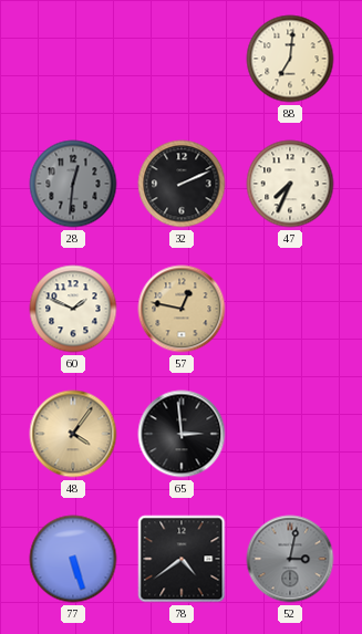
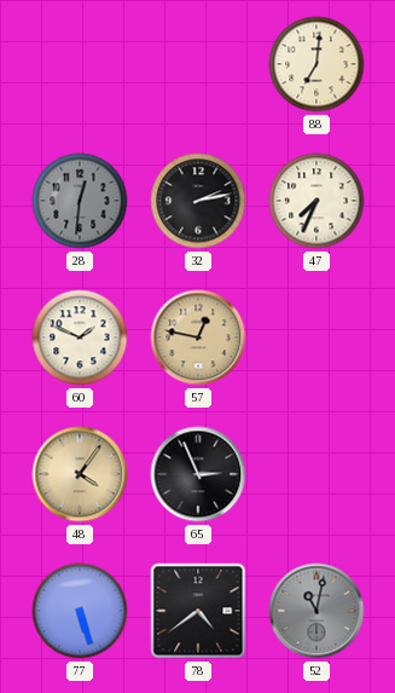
32: 2:11 -> 2:13
65: 2:59 -> 2:56
52: 3:02 -> 11:02
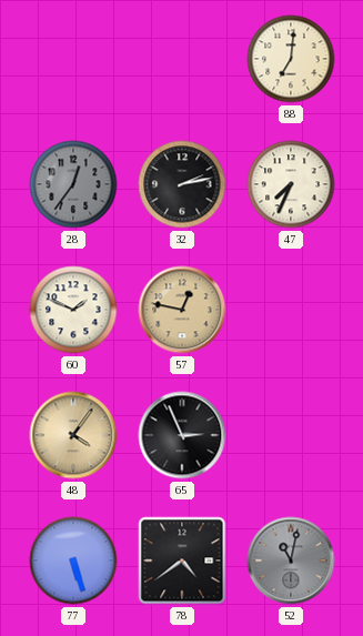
28: 12:31 -> 12:36
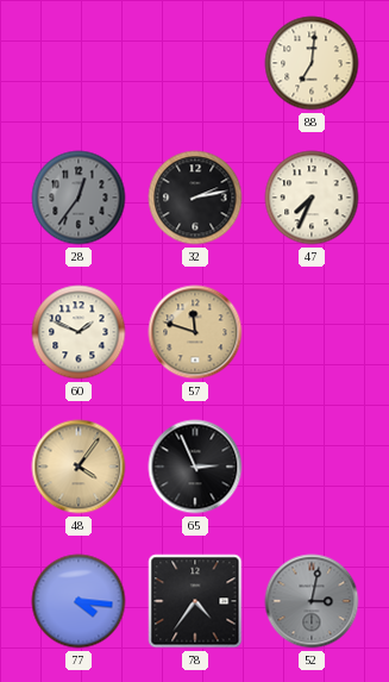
57: 12:47 -> 11:48
77: 5:27 -> 4:16
78: 4:39 -> 4:36
52: 11:02 -> 3:02
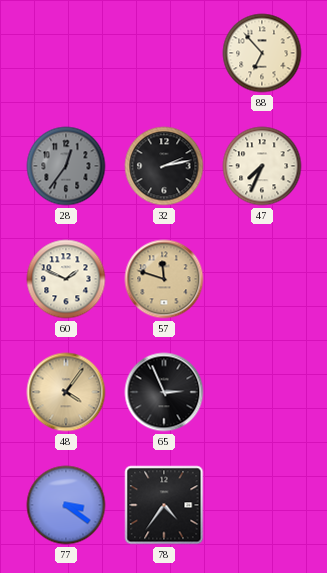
88: 7:01 -> 6:53
77: 4:16 -> 3:21
52: 3:02 -> none
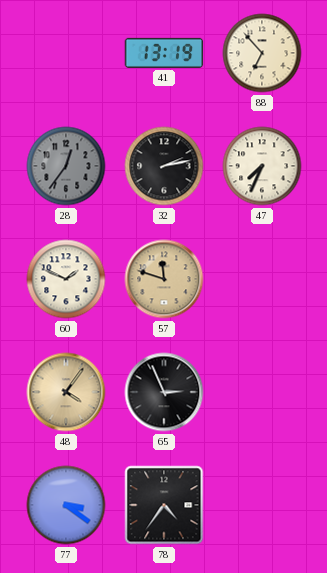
41: none -> 13:19
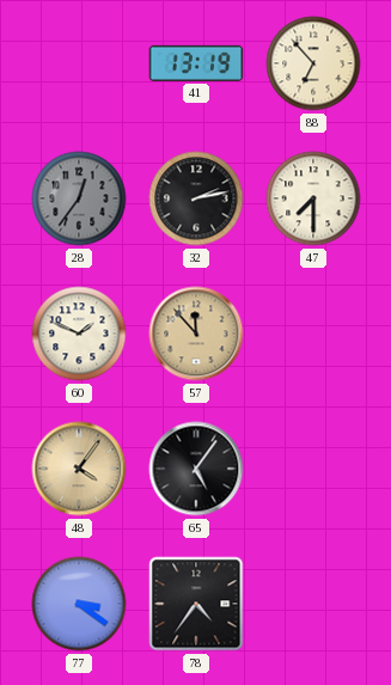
47: 7:34 -> 7:30
57: 11:48 -> 11:53
65: 2:56 -> 5:06
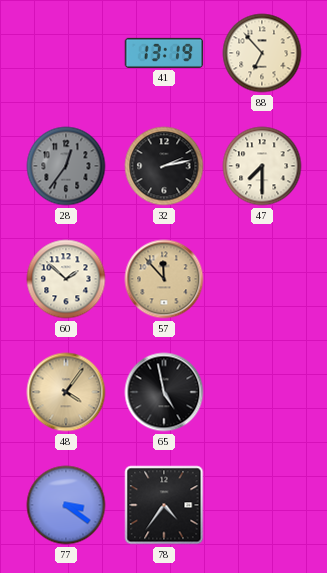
60: 1:49 -> 1:52
65: 5:06 -> 4:58
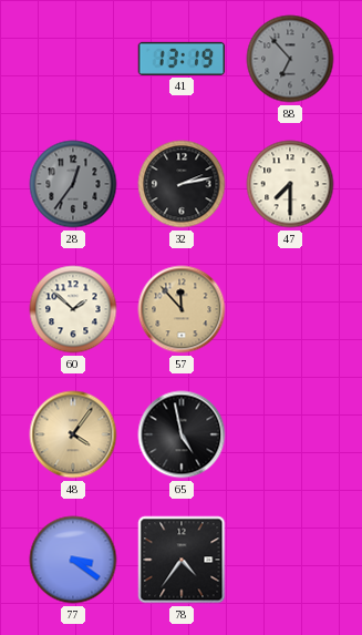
88 dial: cream -> grey
